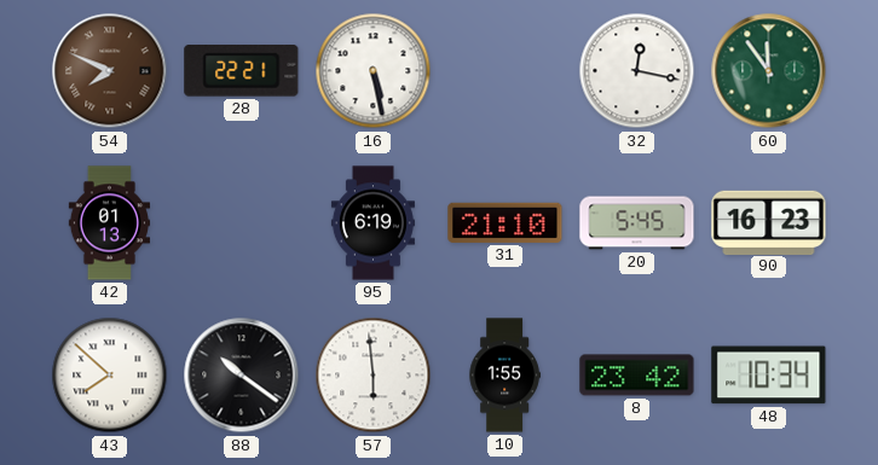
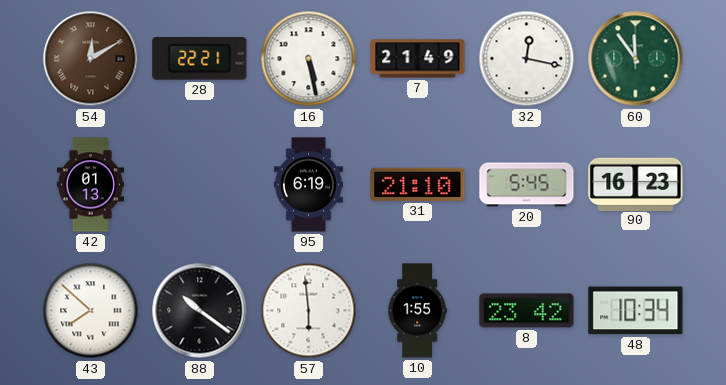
54: 7:49 -> 12:10
7: none -> 21:49
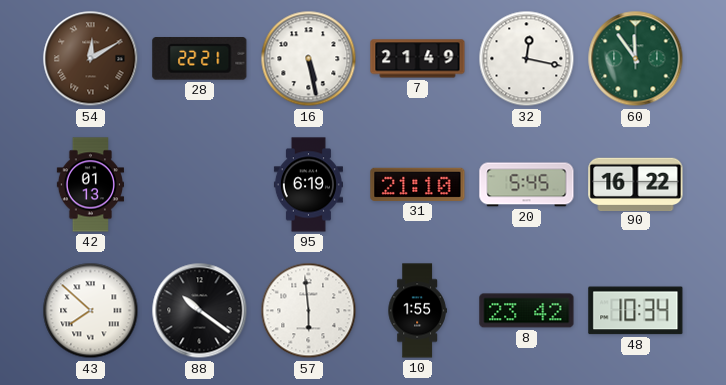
90: 16:23 -> 16:22
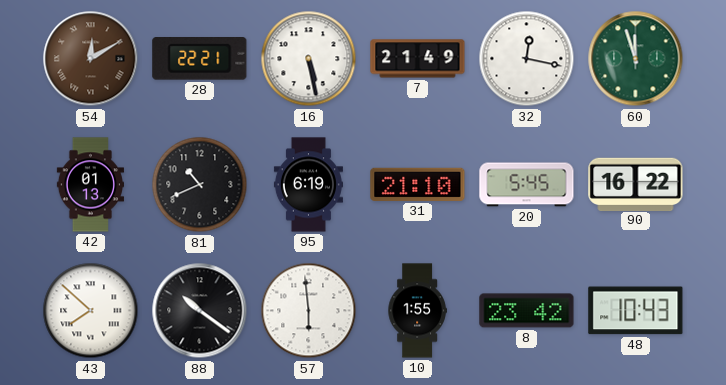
60: 11:54 -> 11:57
81: none -> 10:41
48: 10:34 -> 10:43
